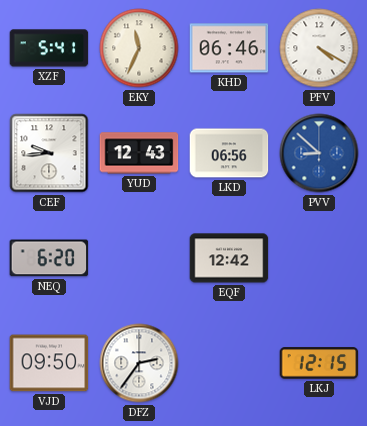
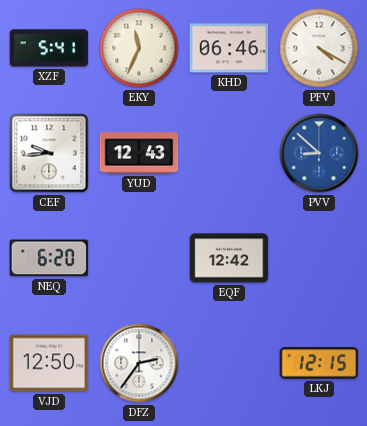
LKD: 06:56 -> none
VJD: 09:50 -> 12:50
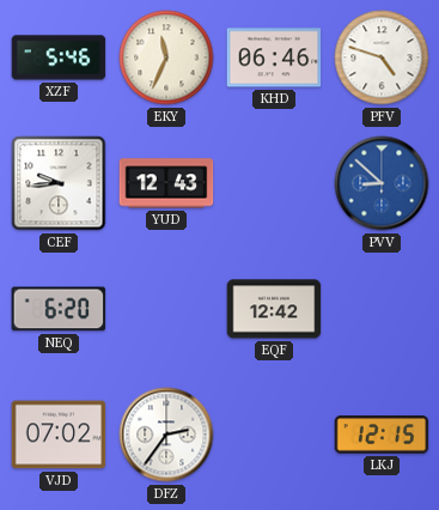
XZF: 5:41 -> 5:46
PFV: 4:20 -> 4:48
VJD: 12:50 -> 07:02
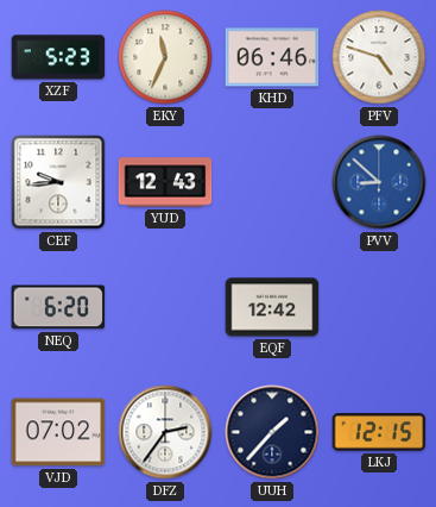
XZF: 5:46 -> 5:23
UUH: none -> 1:37
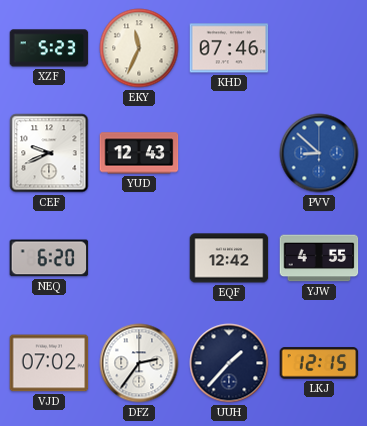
KHD: 06:46 -> 07:46
PFV: 4:48 -> none
CEF: 9:44 -> 9:41
YJW: none -> 4:55
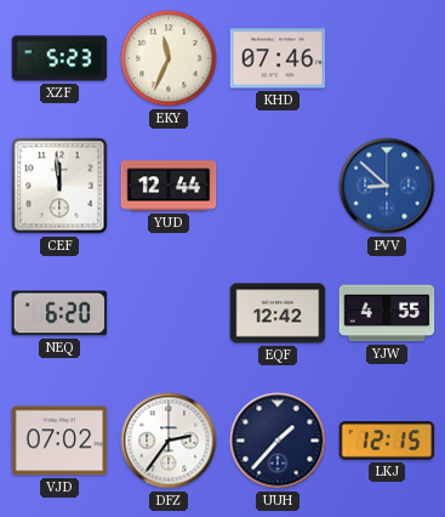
CEF: 9:41 -> 11:59
YUD: 12:43 -> 12:44
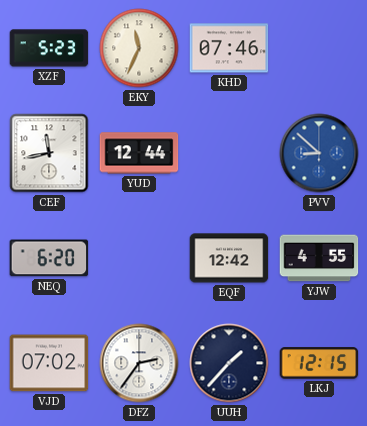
CEF: 11:59 -> 11:43
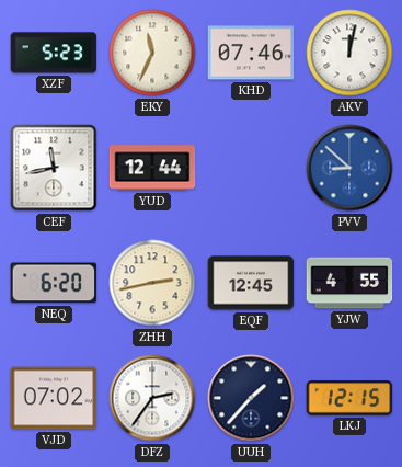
AKV: none -> 12:02
ZHH: none -> 2:43
EQF: 12:42 -> 12:45
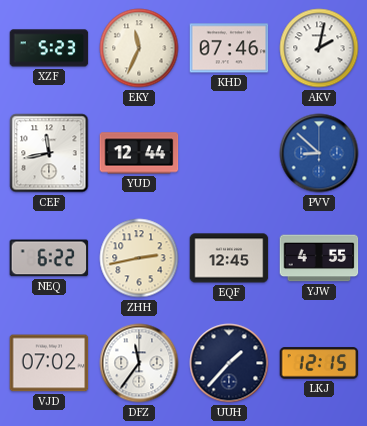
AKV: 12:02 -> 2:02
NEQ: 6:20 -> 6:22
DFZ: 2:36 -> 11:36
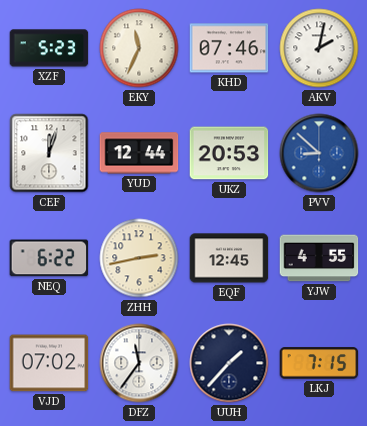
CEF: 11:43 -> 12:03
UKZ: none -> 20:53
LKJ: 12:15 -> 7:15
